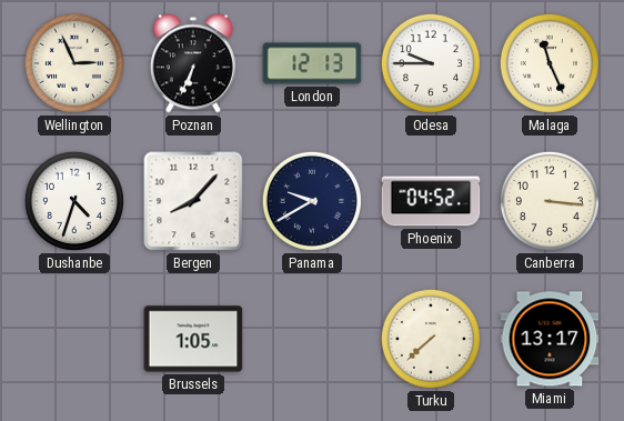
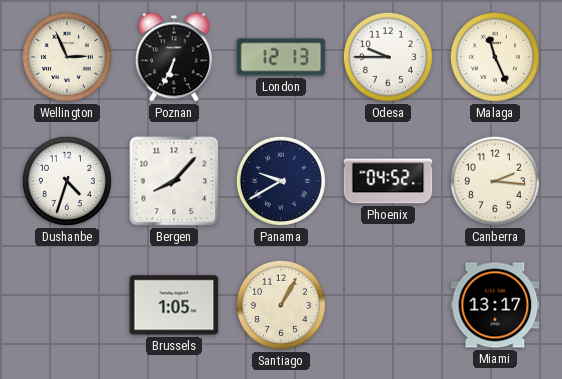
Canberra: 3:16 -> 2:16
Santiago: none -> 1:05
Turku: 7:38 -> none
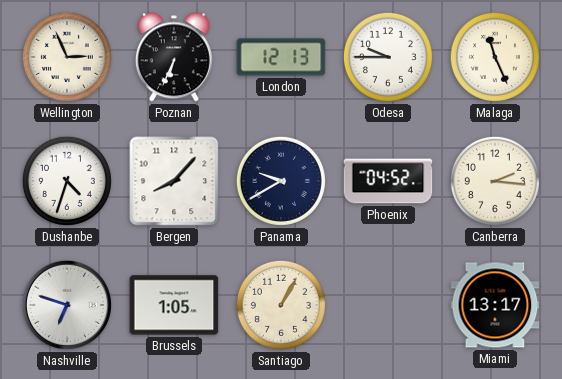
Nashville: none -> 6:48
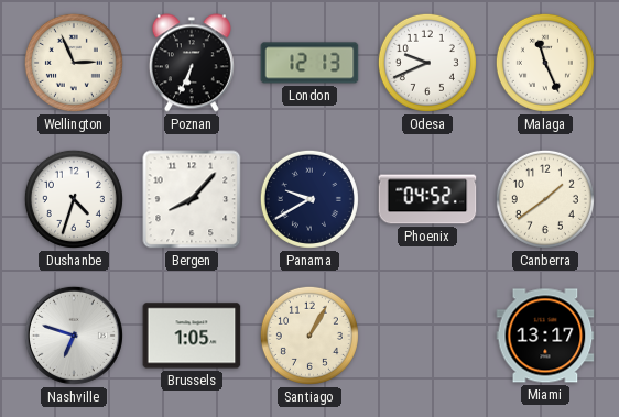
Odesa: 9:45 -> 9:41
Canberra: 2:16 -> 1:39
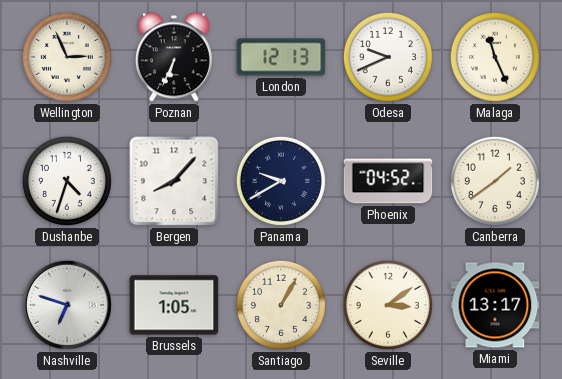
Seville: none -> 3:09
